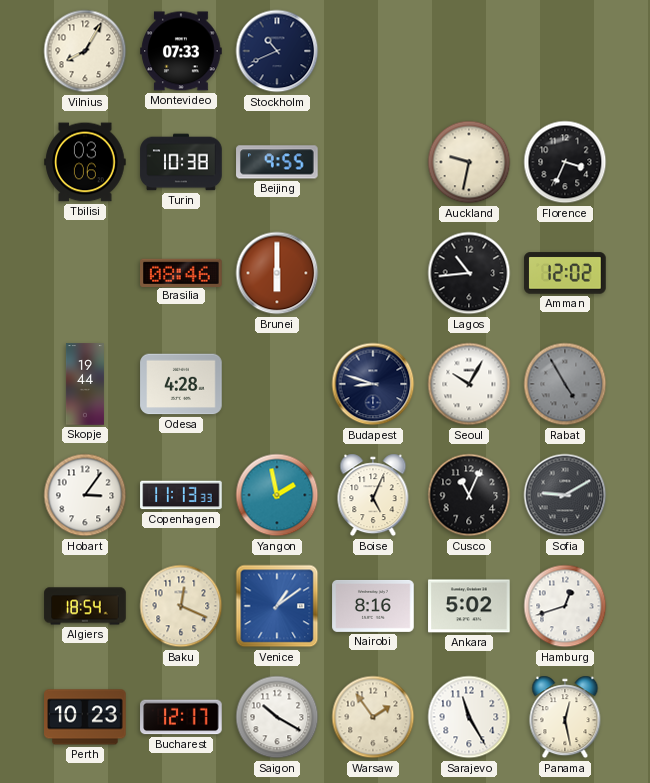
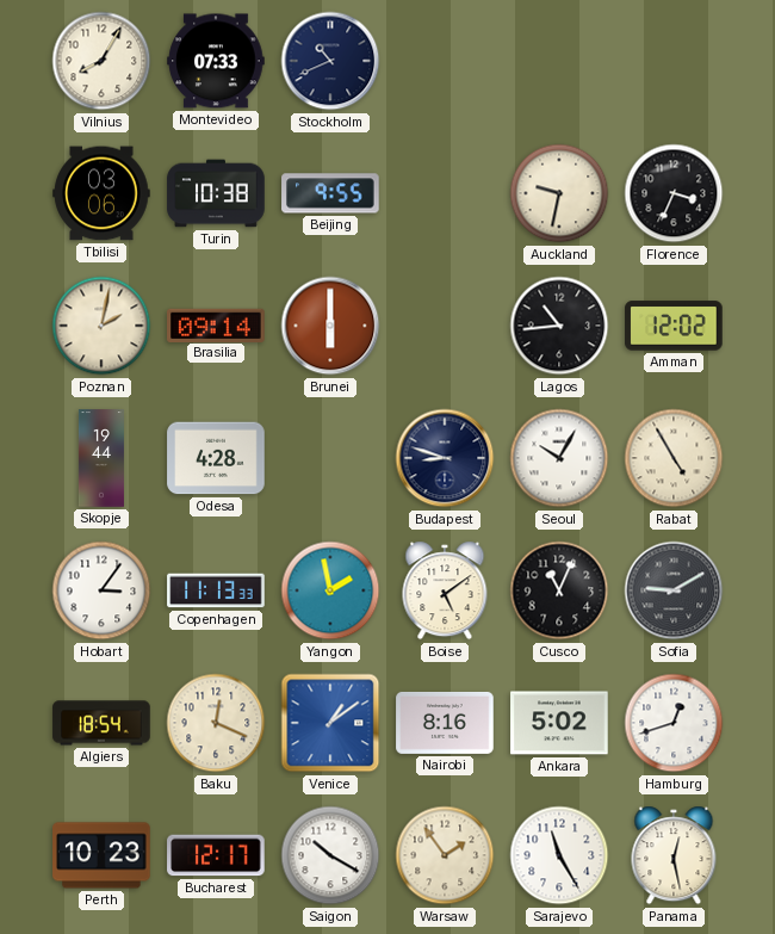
Poznan: none -> 2:02
Brasilia: 08:46 -> 09:14
Rabat dial: grey -> cream
Boise: 5:04 -> 5:09
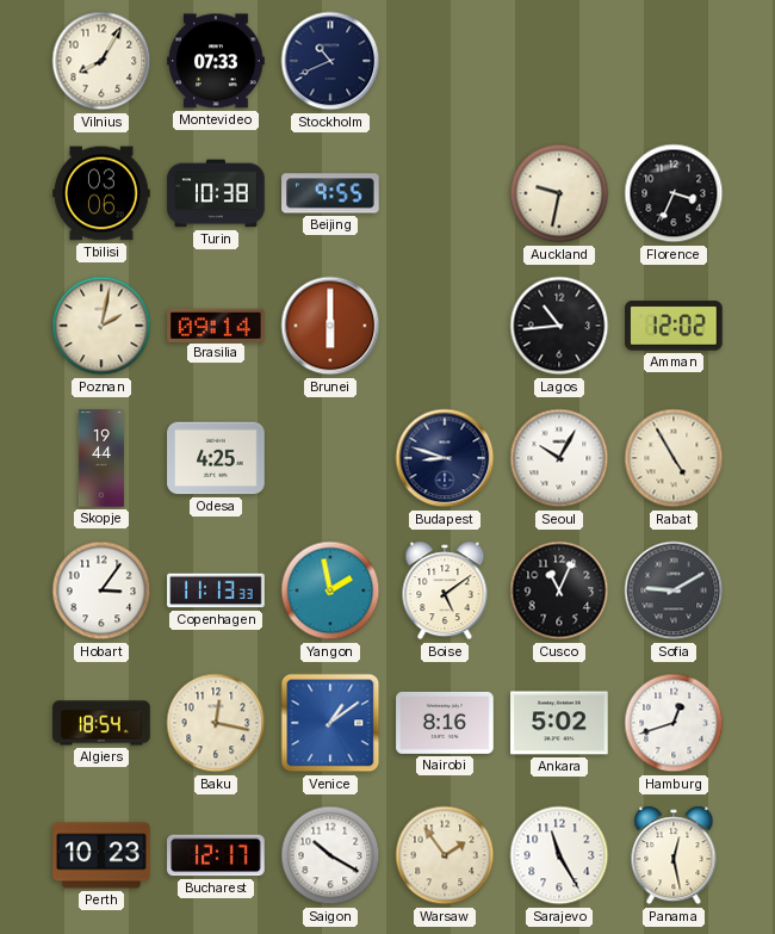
Odesa: 4:28 -> 4:25
Baku: 12:19 -> 12:17
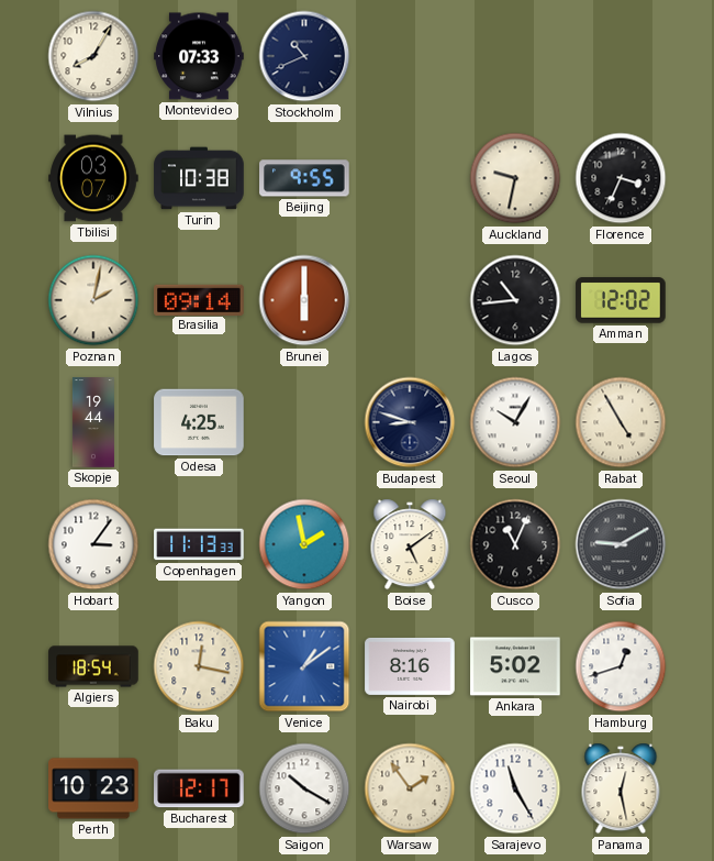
Tbilisi: 03:06 -> 03:07
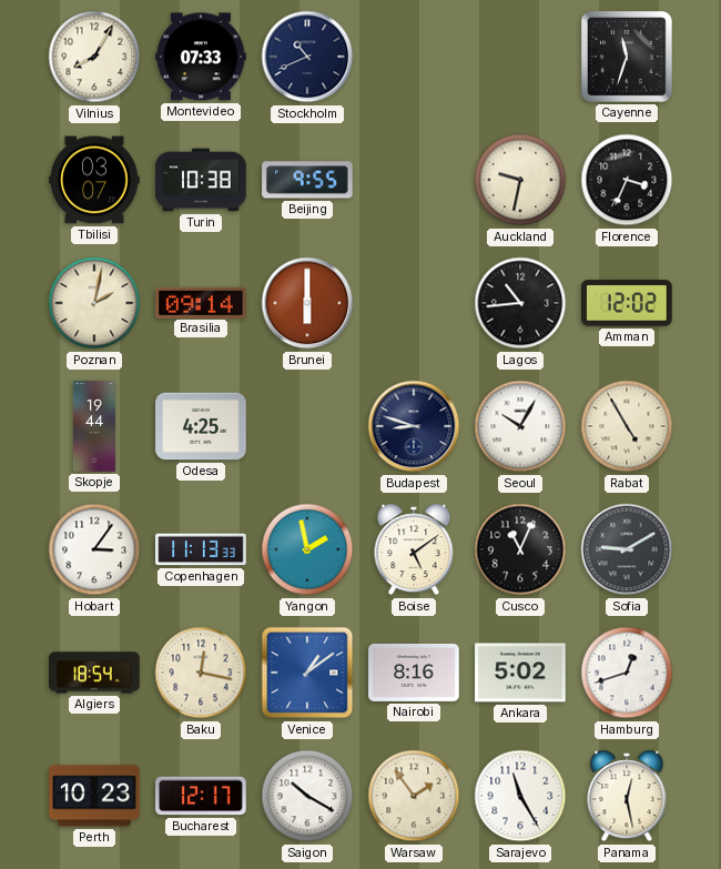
Cayenne: none -> 11:33
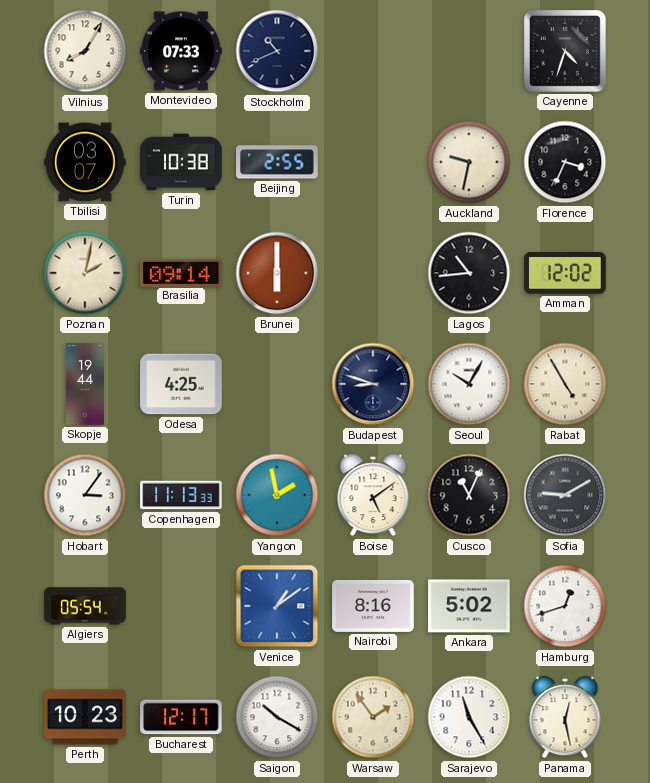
Cayenne: 11:33 -> 4:33
Beijing: 9:55 -> 2:55
Algiers: 18:54 -> 05:54
Baku: 12:17 -> none
